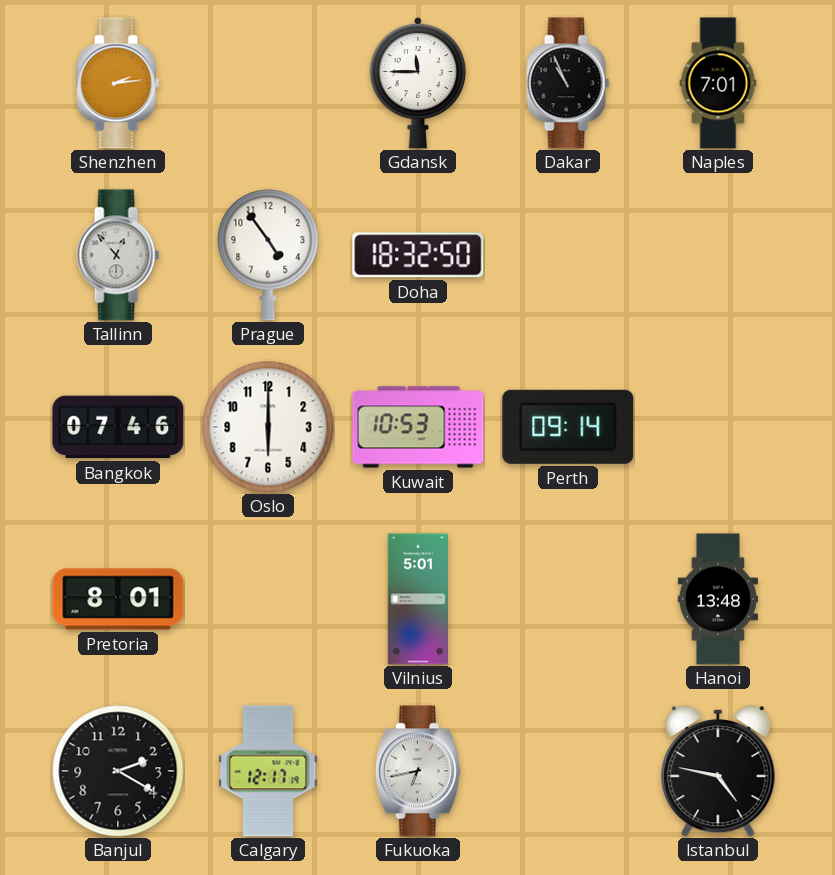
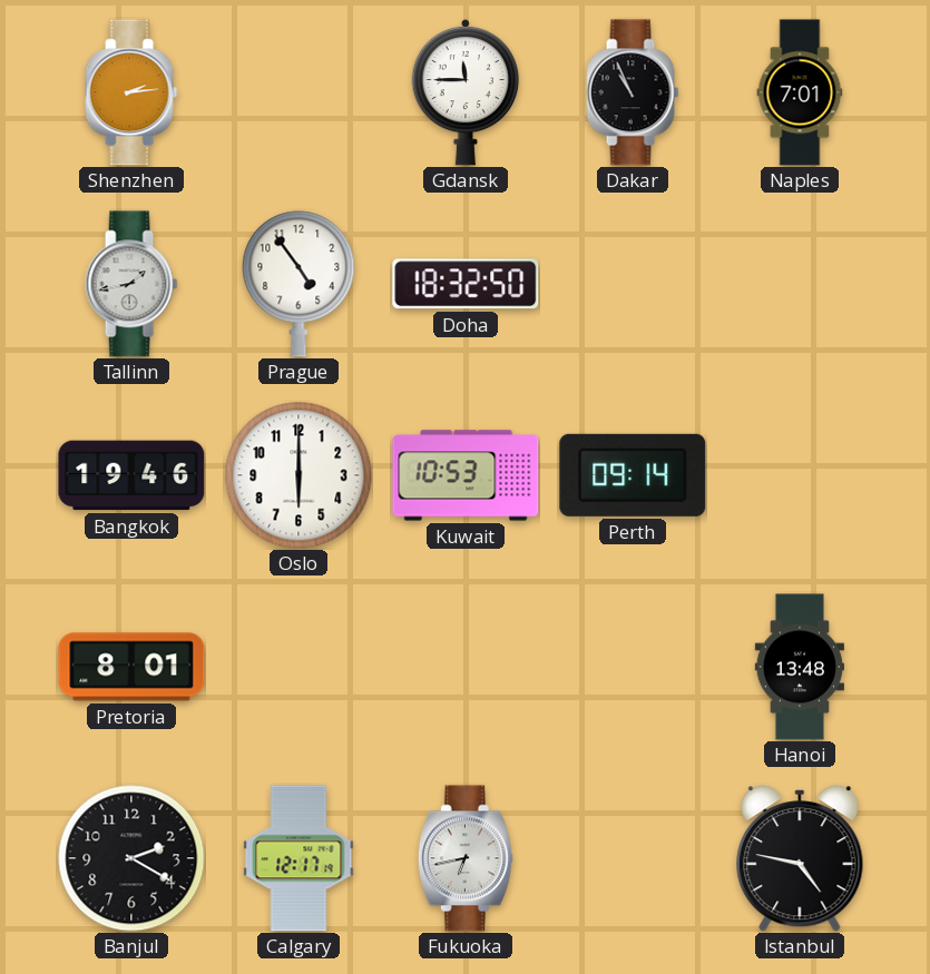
Tallinn: 12:53 -> 1:43
Bangkok: 07:46 -> 19:46
Vilnius: 5:01 -> none
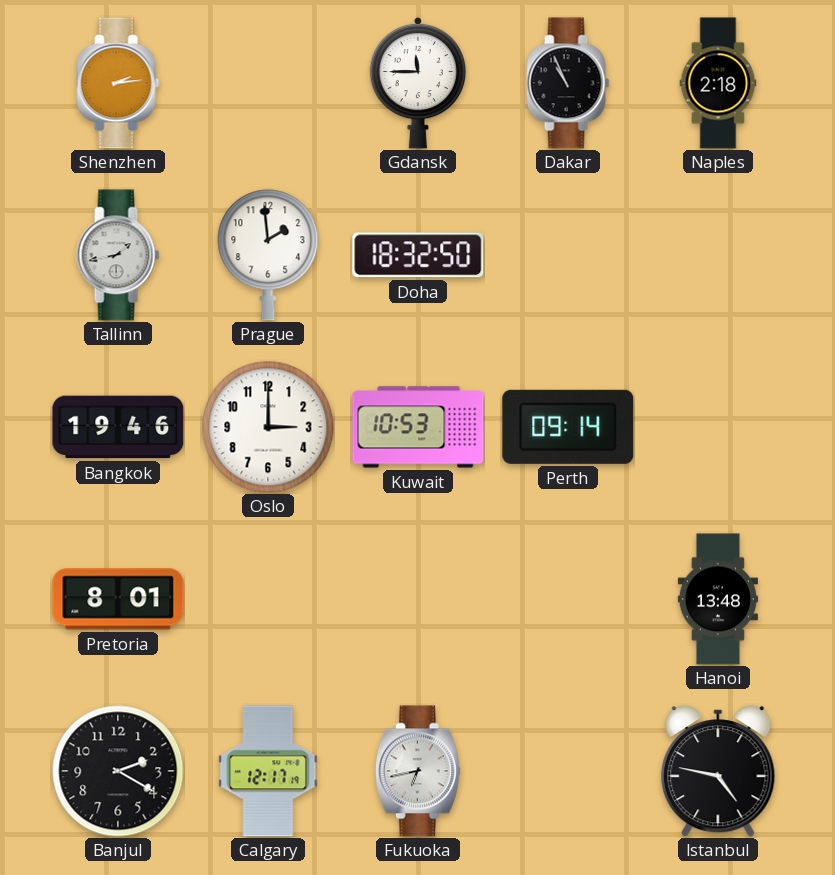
Naples: 7:01 -> 2:18
Prague: 4:54 -> 1:59
Oslo: 6:00 -> 3:00
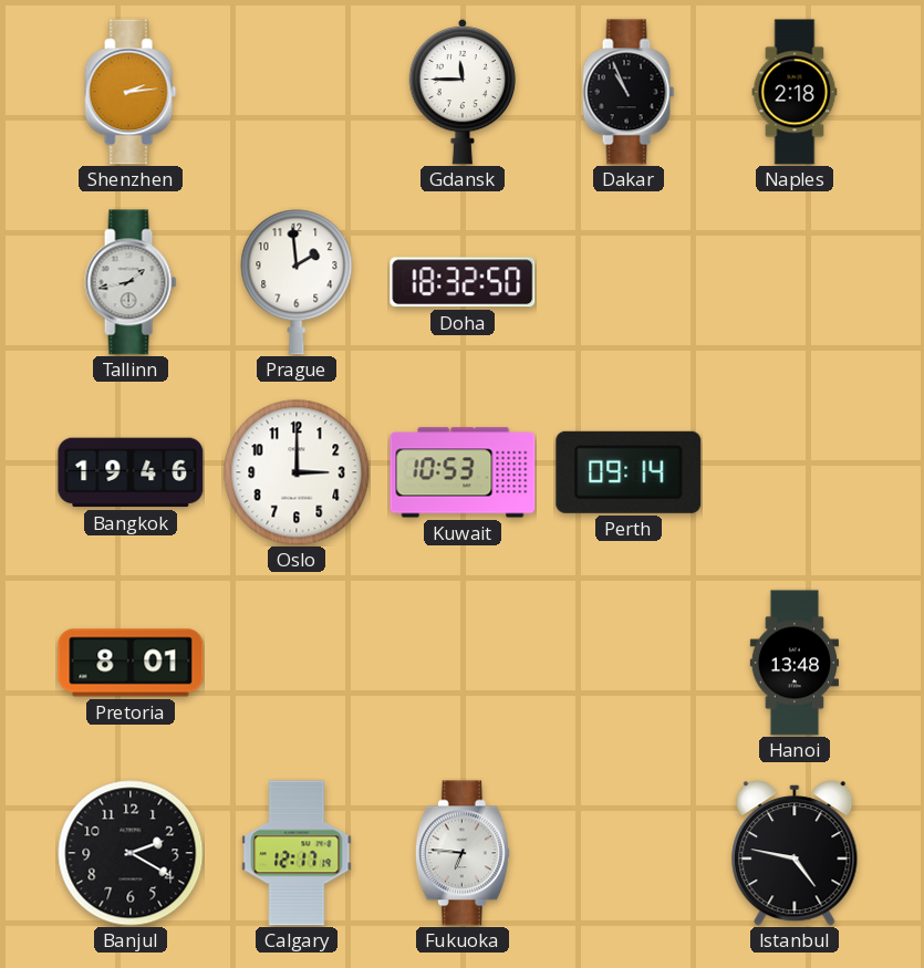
Fukuoka: 6:43 -> 6:46
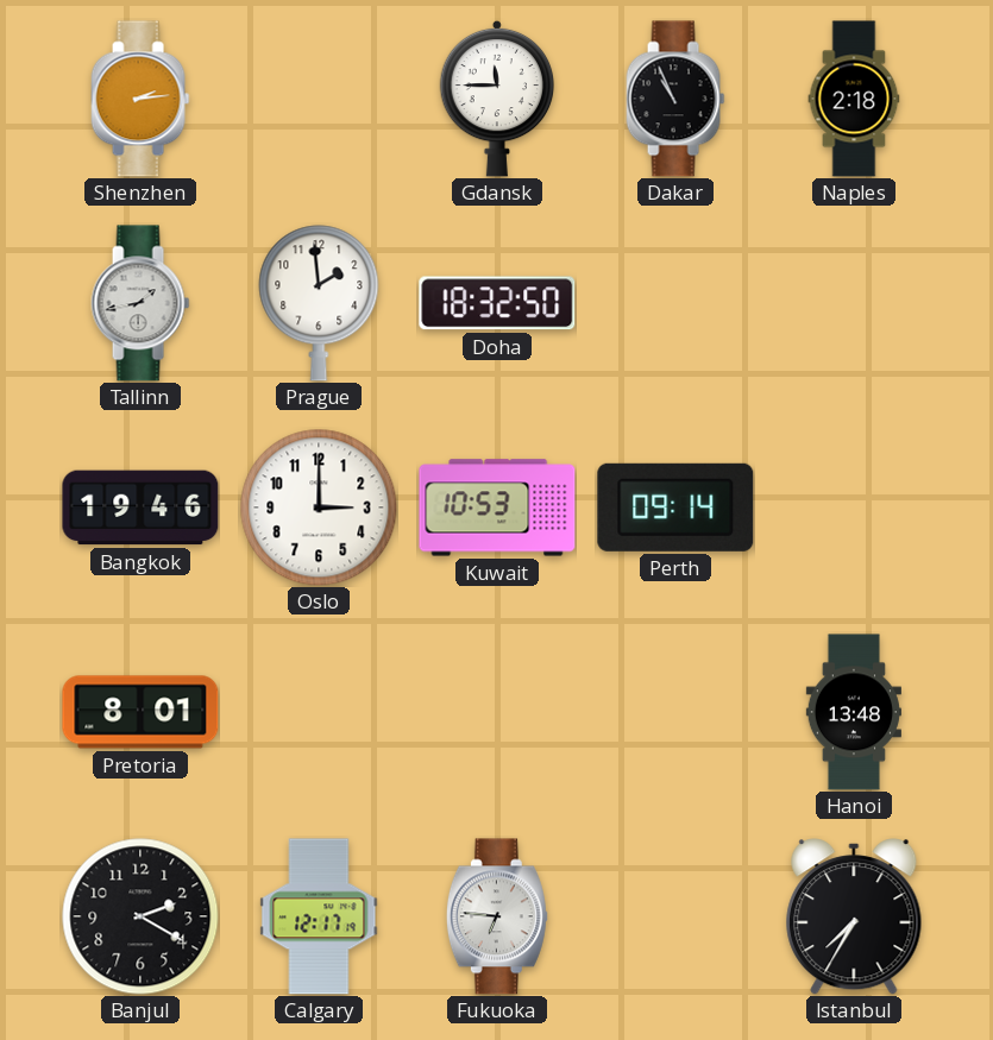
Istanbul: 4:47 -> 7:35
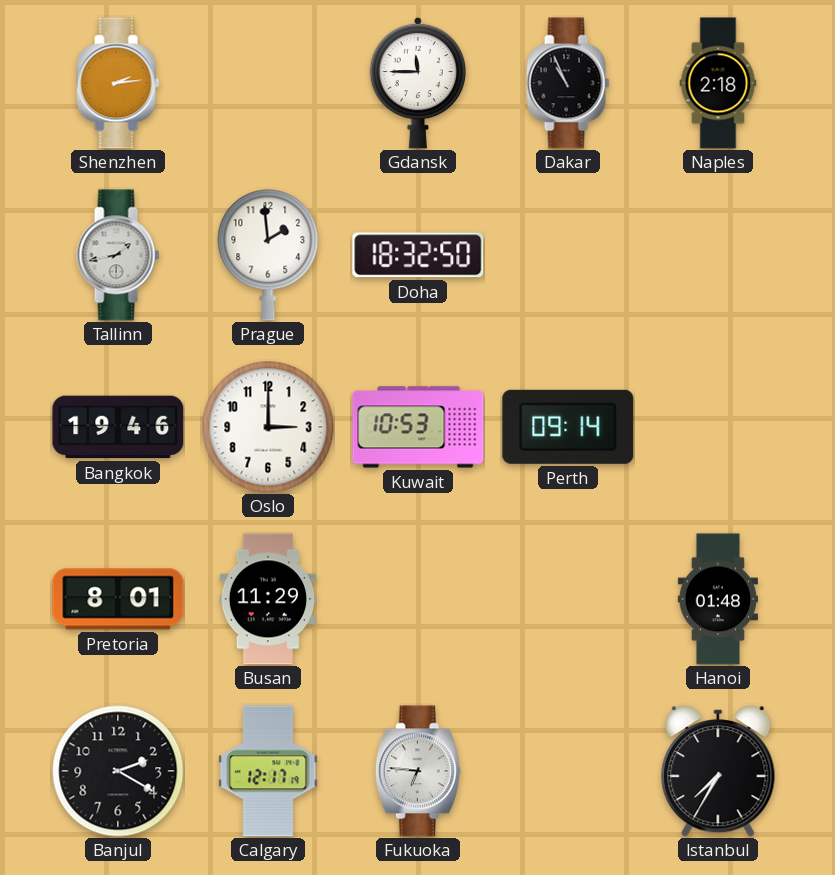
Busan: none -> 11:29
Hanoi: 13:48 -> 01:48
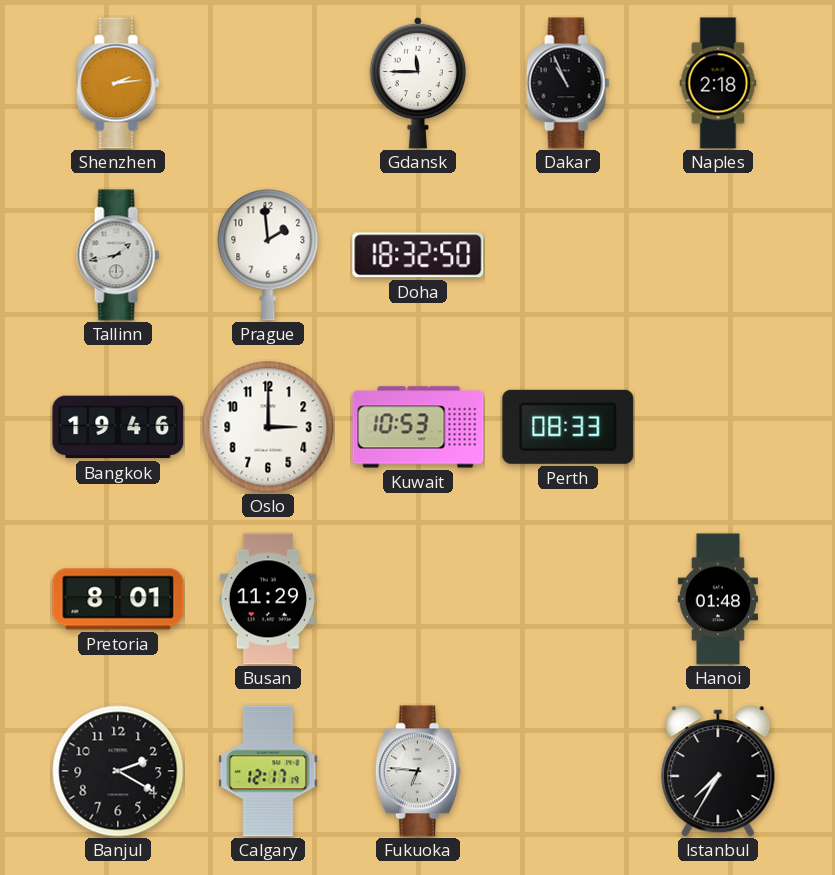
Perth: 09:14 -> 08:33
